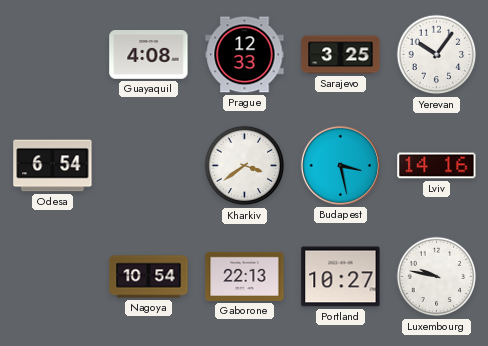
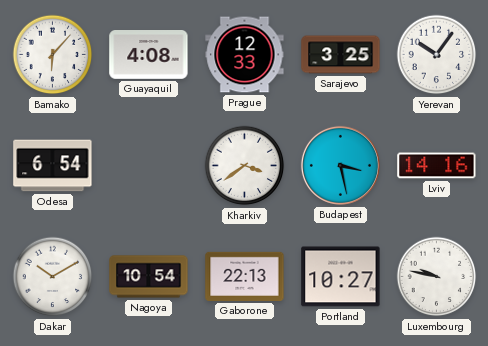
Bamako: none -> 6:07
Dakar: none -> 10:10
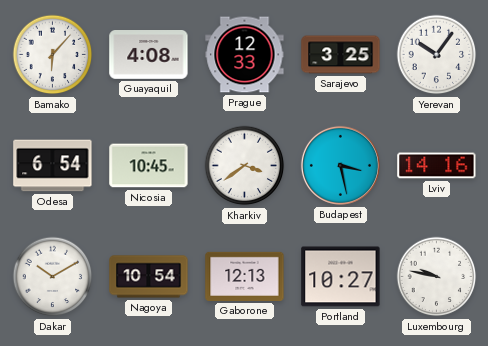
Nicosia: none -> 10:45
Gaborone: 22:13 -> 12:13
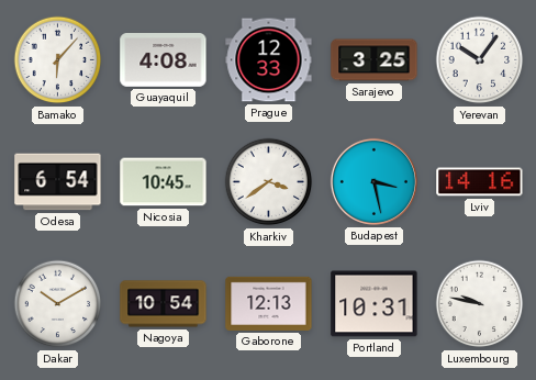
Portland: 10:27 -> 10:31
